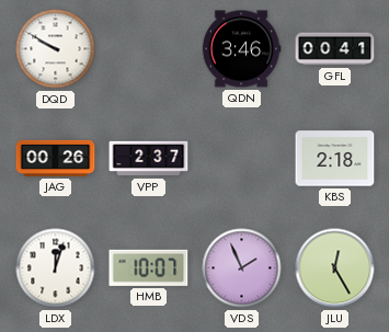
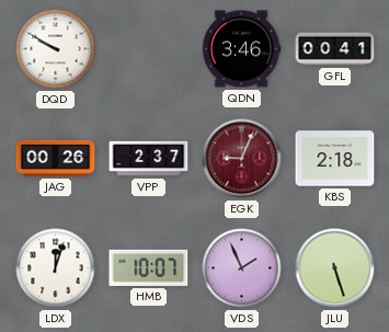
EGK: none -> 9:04
JLU: 12:25 -> 5:27
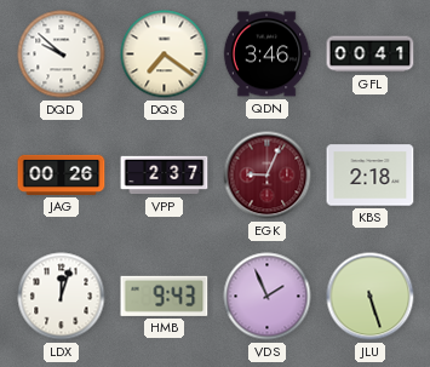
DQD: 9:50 -> 9:52
DQS: none -> 7:21
HMB: 10:07 -> 9:43
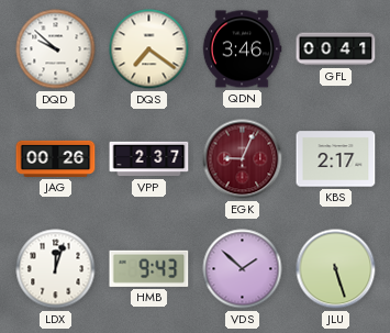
KBS: 2:18 -> 2:17
VDS: 1:56 -> 1:52
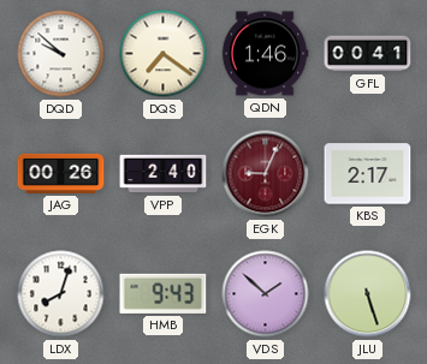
QDN: 3:46 -> 1:46
VPP: 2:37 -> 2:40
LDX: 12:03 -> 8:03
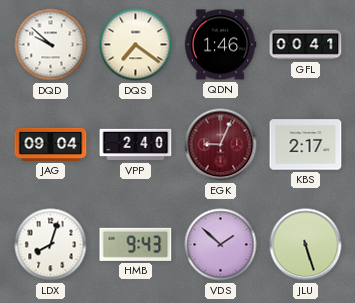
JAG: 00:26 -> 09:04
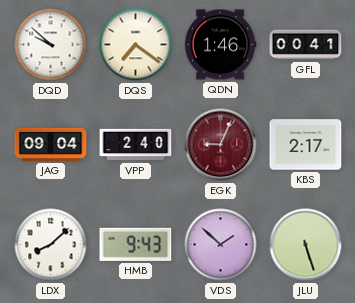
LDX: 8:03 -> 8:08
